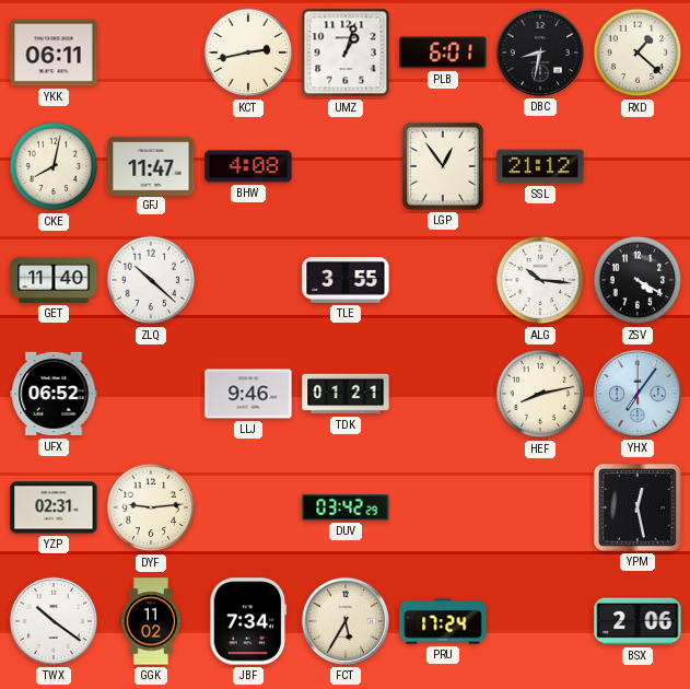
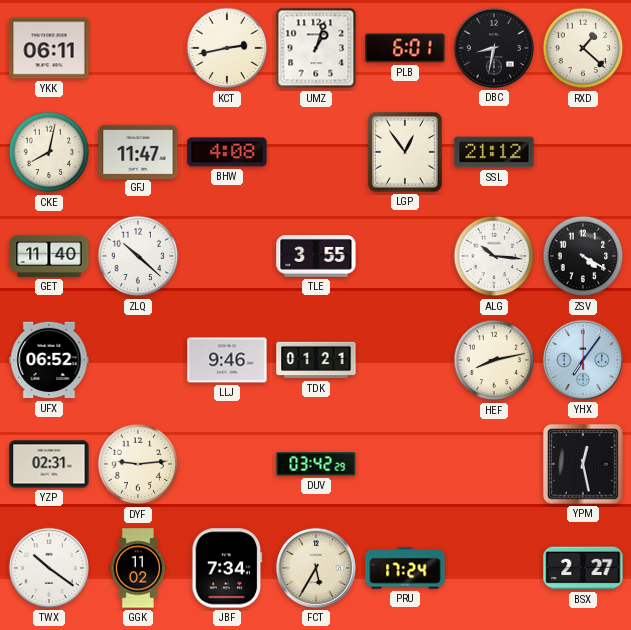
BSX: 2:06 -> 2:27
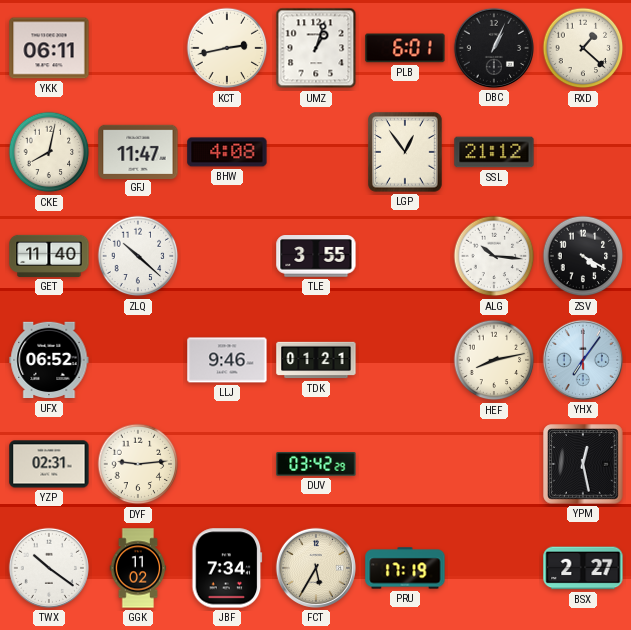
DBC: 8:32 -> 1:04
PRU: 17:24 -> 17:19
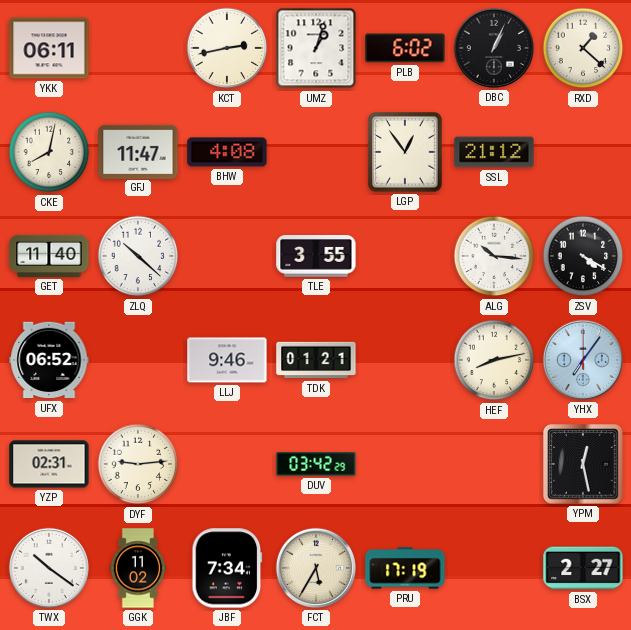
PLB: 6:01 -> 6:02
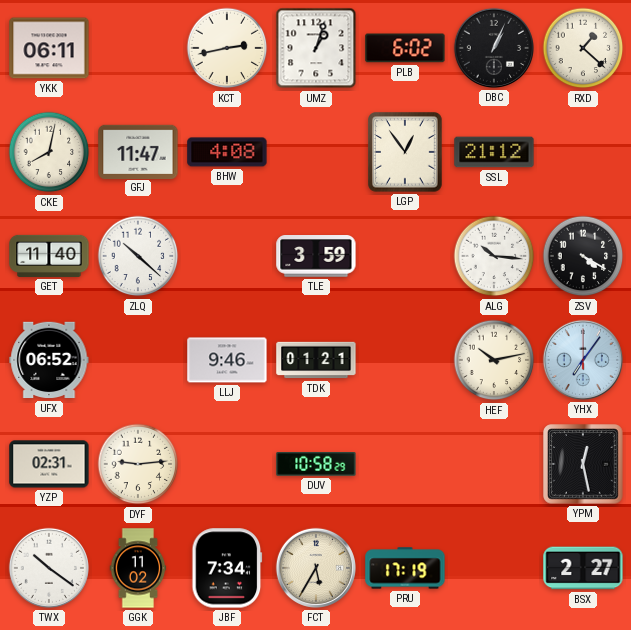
TLE: 3:55 -> 3:59
HEF: 8:13 -> 10:13
DUV: 03:42 -> 10:58
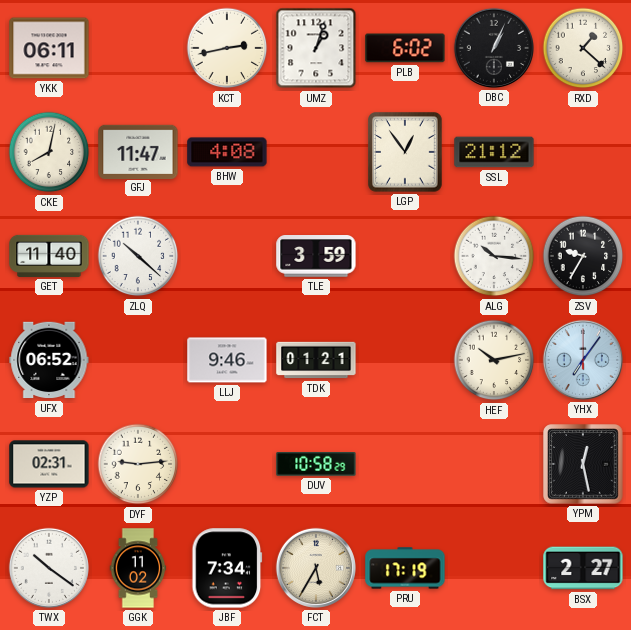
ZSV: 4:20 -> 9:35
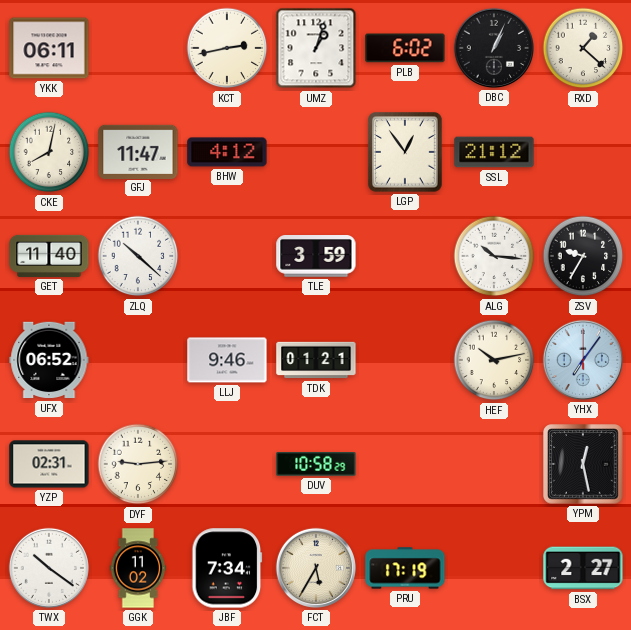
BHW: 4:08 -> 4:12
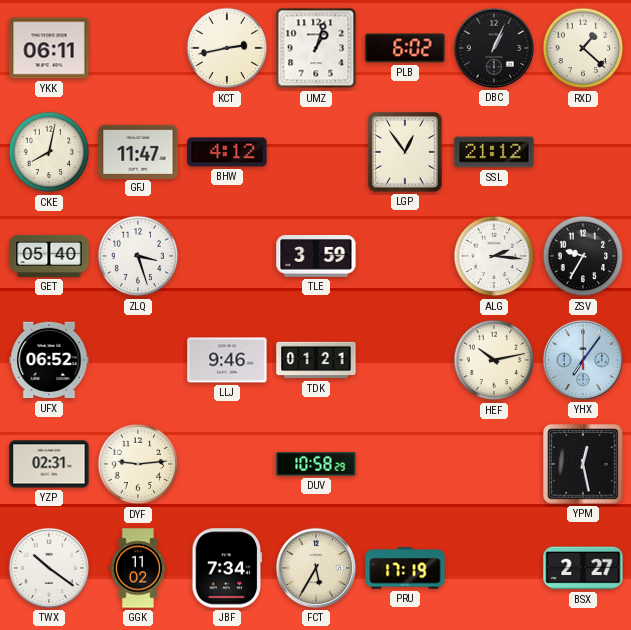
GET: 11:40 -> 05:40
ZLQ: 10:22 -> 3:27
ALG: 10:16 -> 2:16
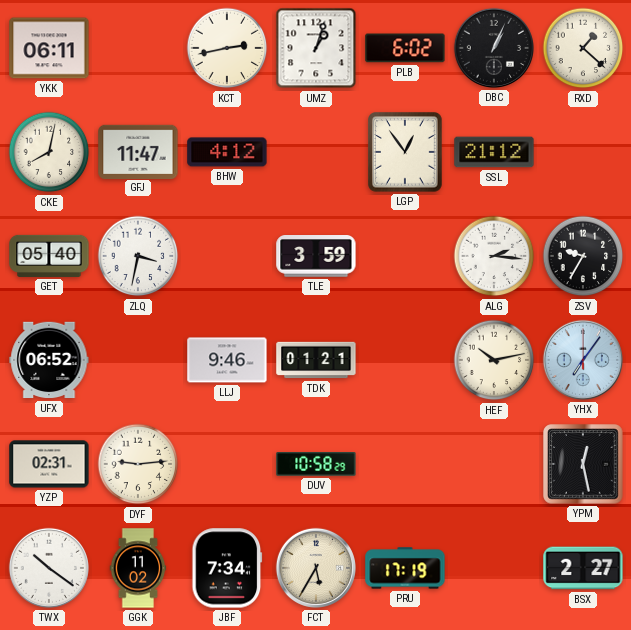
ZLQ: 3:27 -> 3:32
